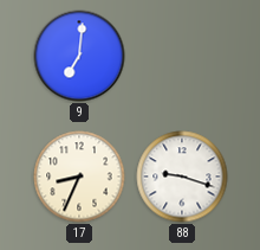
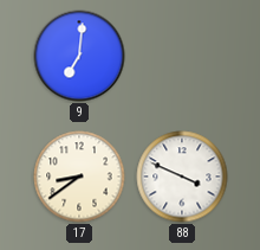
17: 8:34 -> 8:39
88: 9:18 -> 3:49
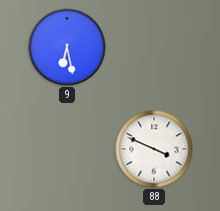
9: 7:01 -> 6:28
17: 8:39 -> none
